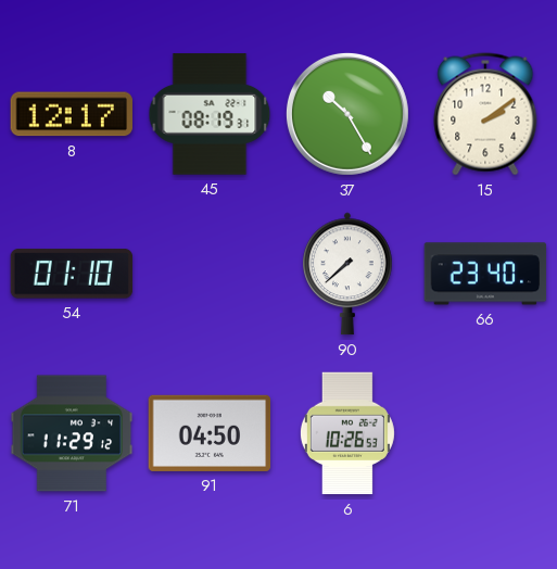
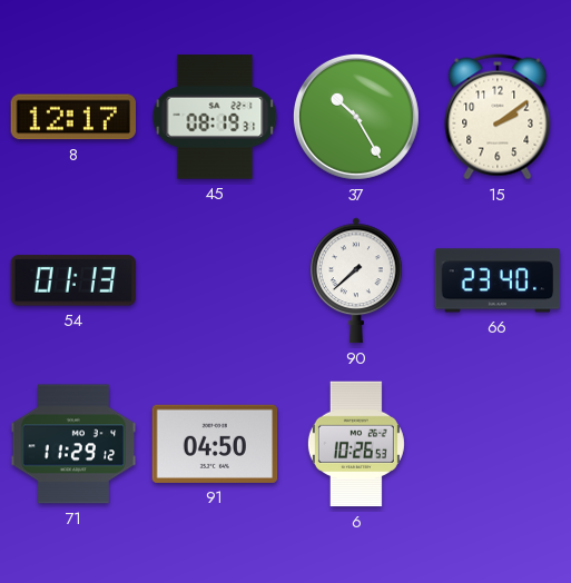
54: 01:10 -> 01:13
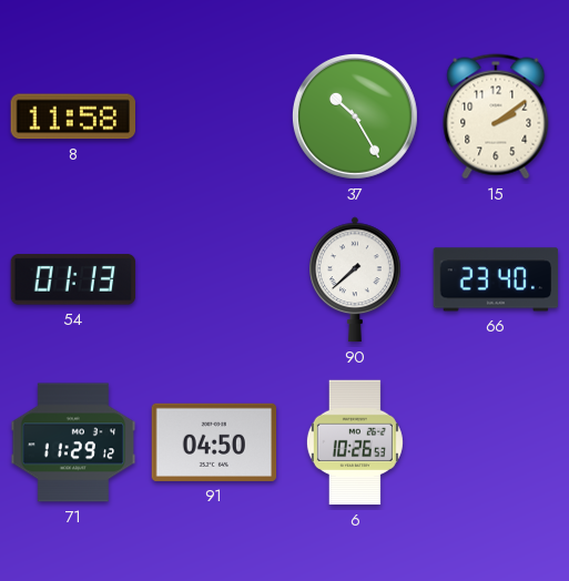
8: 12:17 -> 11:58
45: 08:19 -> none
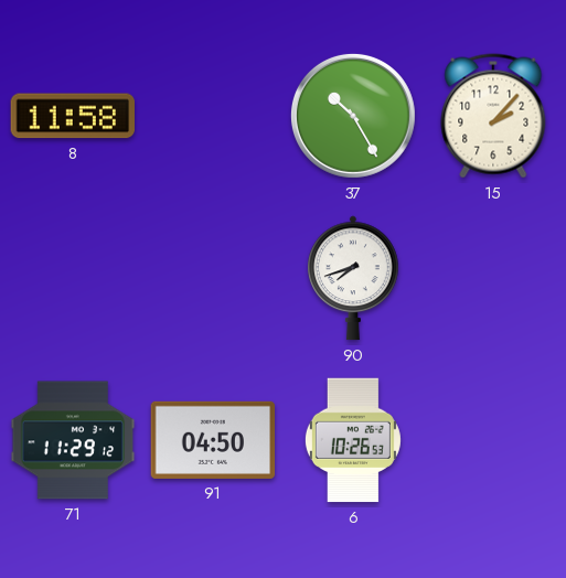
15: 2:09 -> 2:07
54: 01:13 -> none
90: 7:38 -> 7:42
66: 23:40 -> none
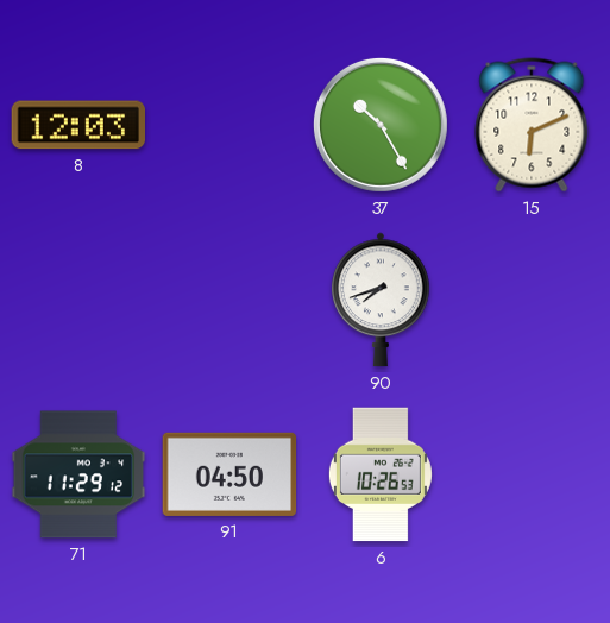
8: 11:58 -> 12:03
15: 2:07 -> 6:11
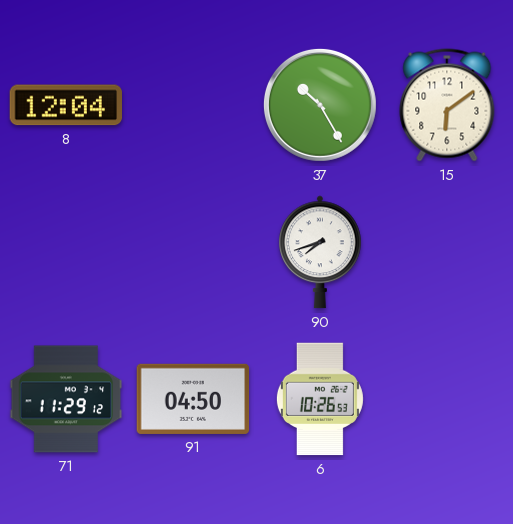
8: 12:03 -> 12:04
15: 6:11 -> 6:09
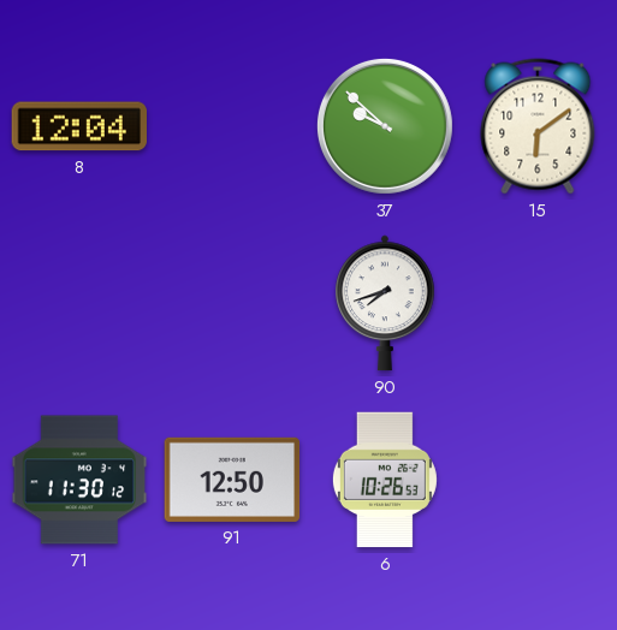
37: 10:25 -> 9:52
71: 11:29 -> 11:30
91: 04:50 -> 12:50
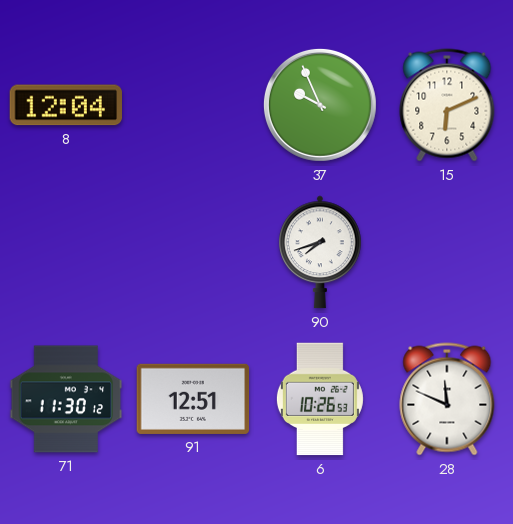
37: 9:52 -> 9:56
15: 6:09 -> 6:11
91: 12:50 -> 12:51
28: none -> 11:49
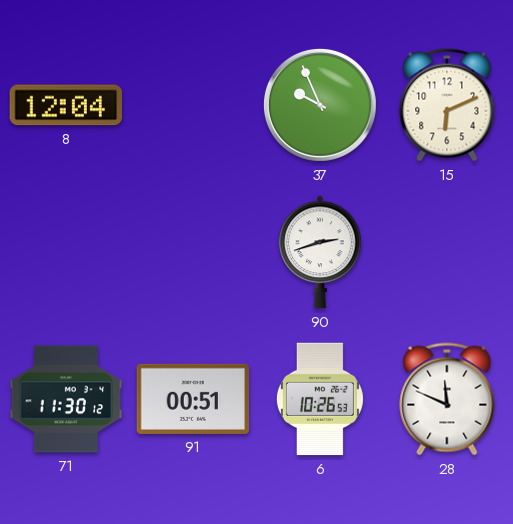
90: 7:42 -> 2:42
91: 12:51 -> 00:51
